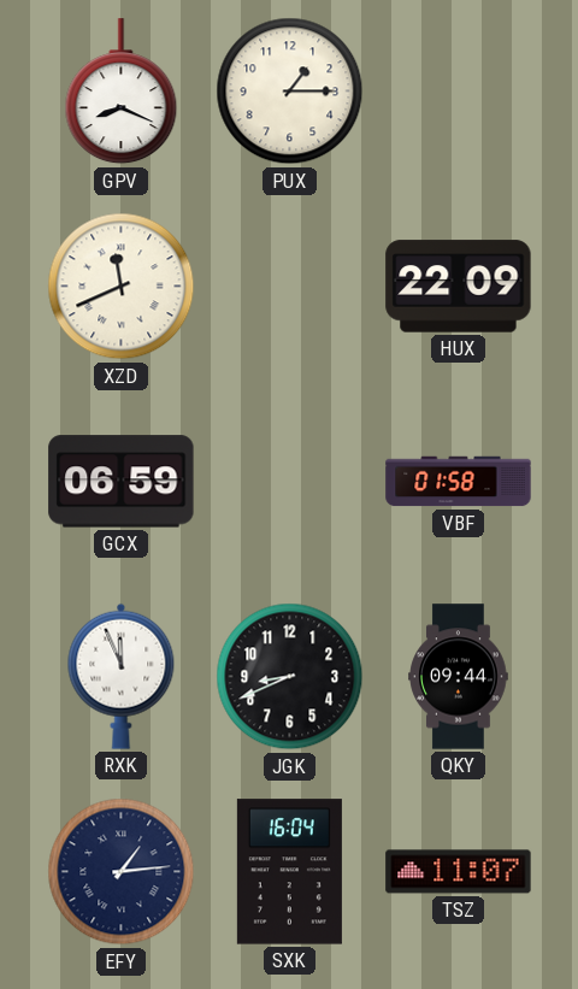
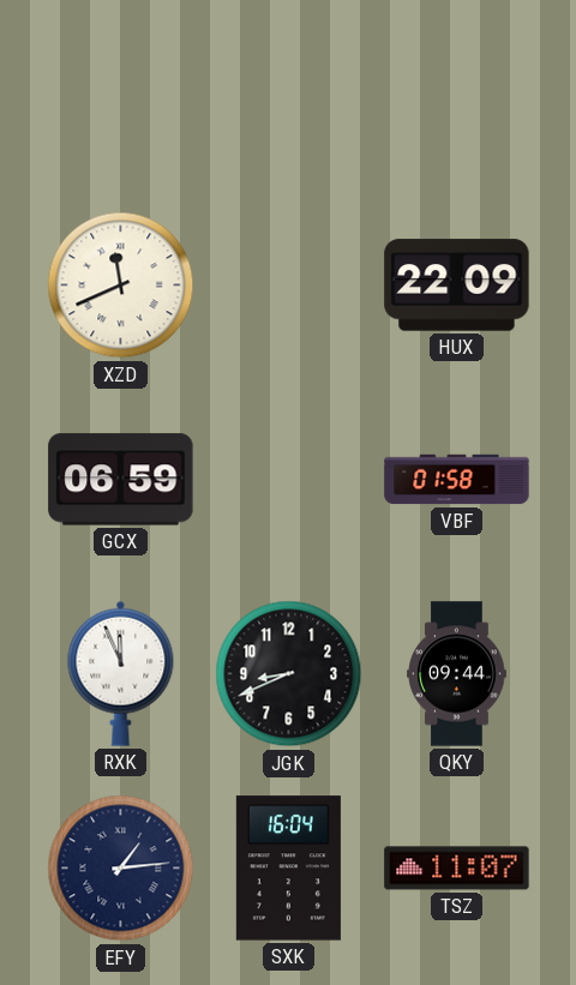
GPV: 8:19 -> none
PUX: 1:15 -> none
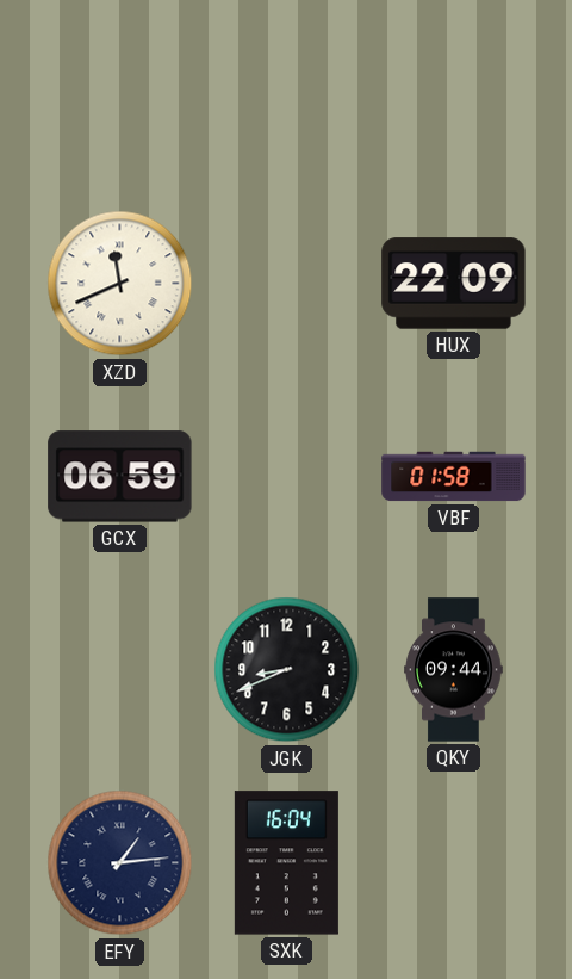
RXK: 11:56 -> none
TSZ: 11:07 -> none
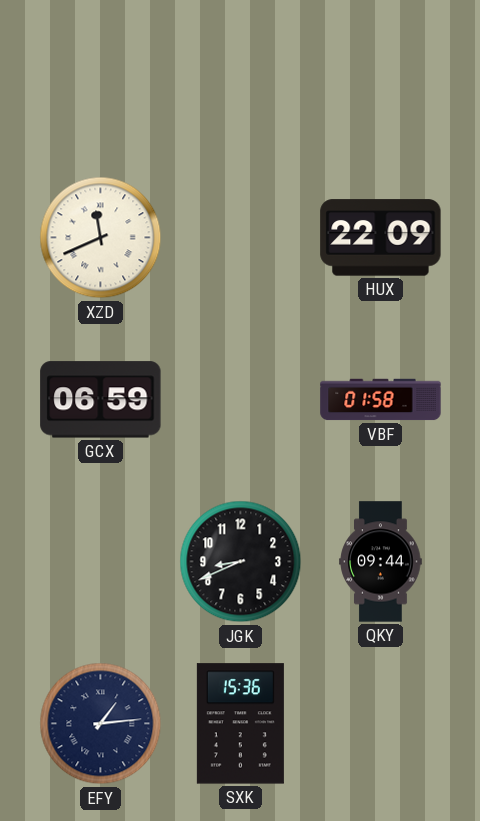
SXK: 16:04 -> 15:36
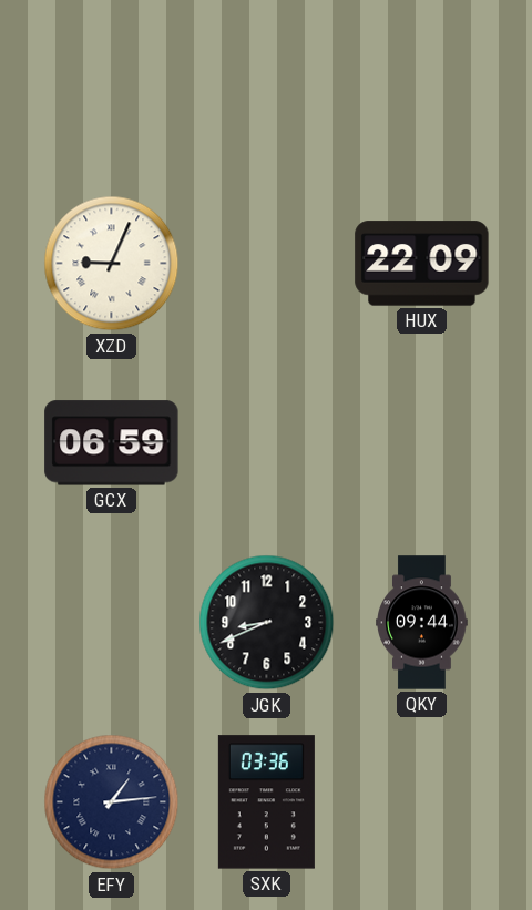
XZD: 11:41 -> 9:04
VBF: 01:58 -> none
SXK: 15:36 -> 03:36
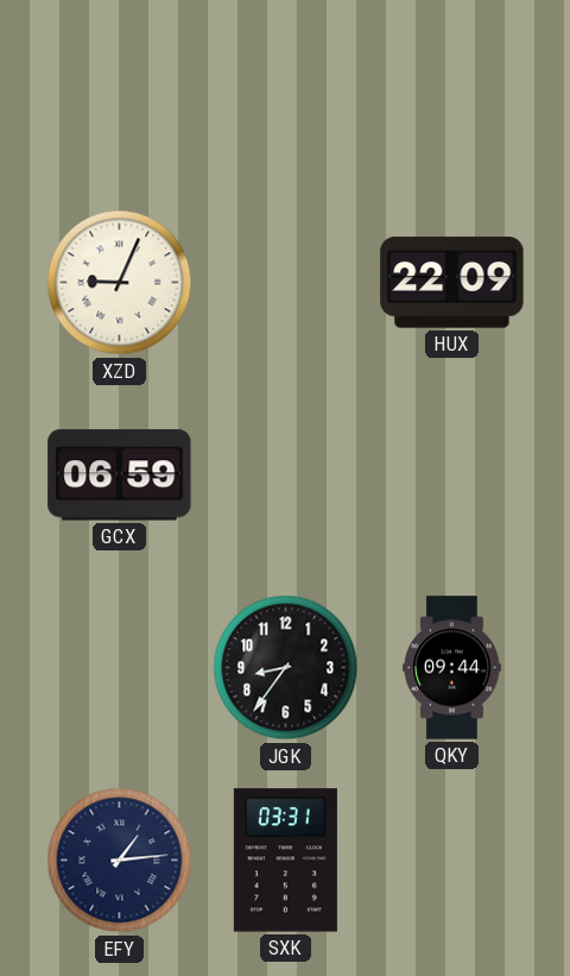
JGK: 8:41 -> 8:36
SXK: 03:36 -> 03:31
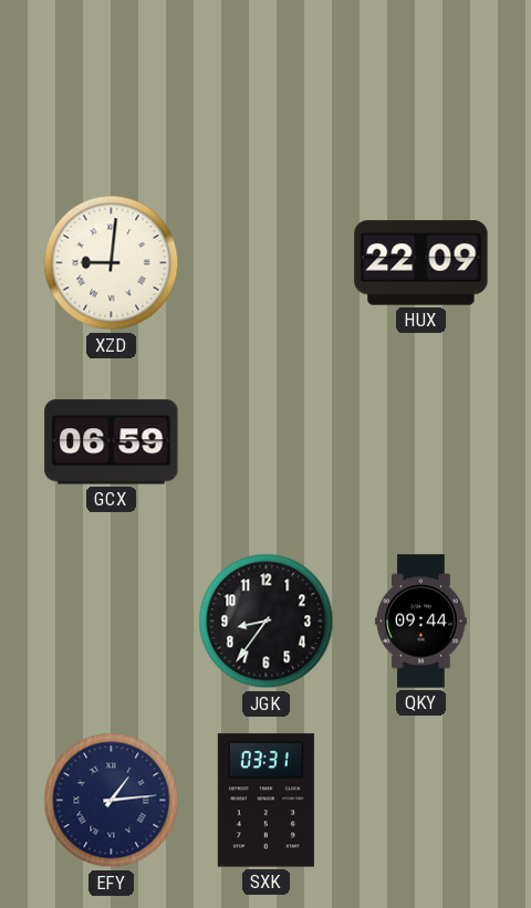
XZD: 9:04 -> 9:01
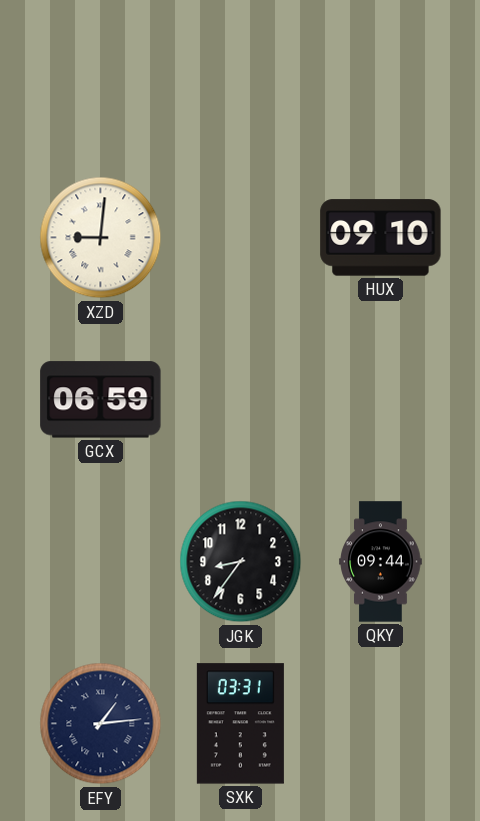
HUX: 22:09 -> 09:10
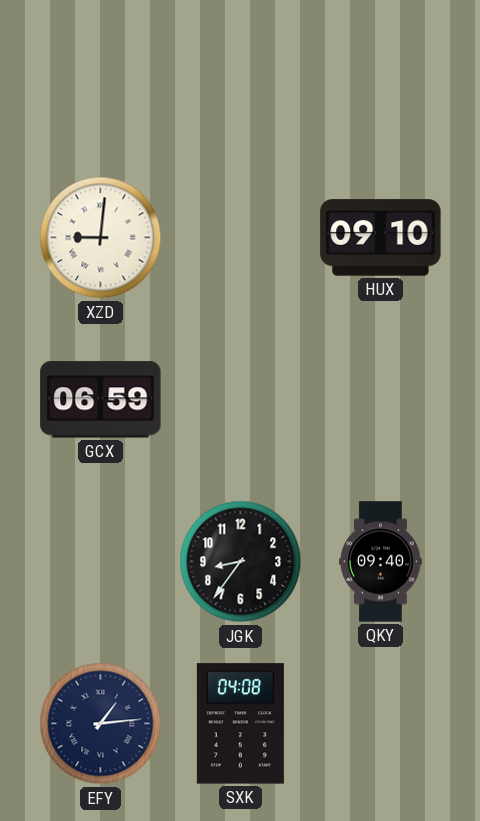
QKY: 09:44 -> 09:40
SXK: 03:31 -> 04:08
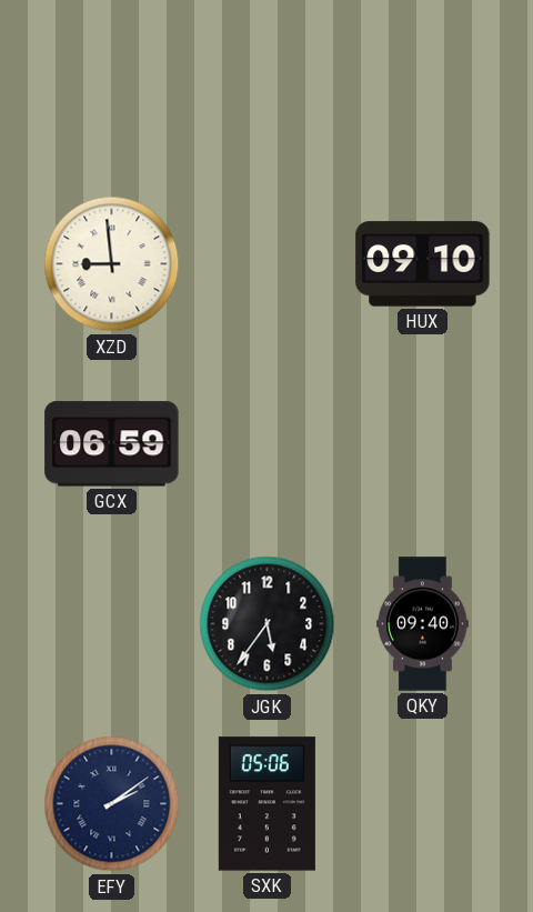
XZD: 9:01 -> 8:59
JGK: 8:36 -> 5:36
EFY: 1:14 -> 2:09
SXK: 04:08 -> 05:06
